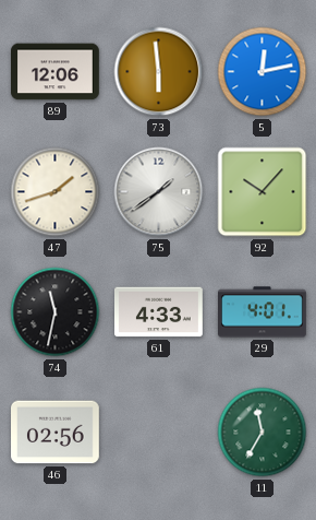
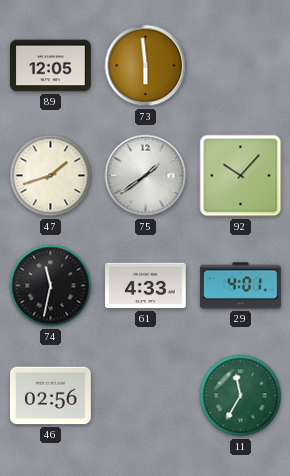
89: 12:06 -> 12:05
5: 12:13 -> none
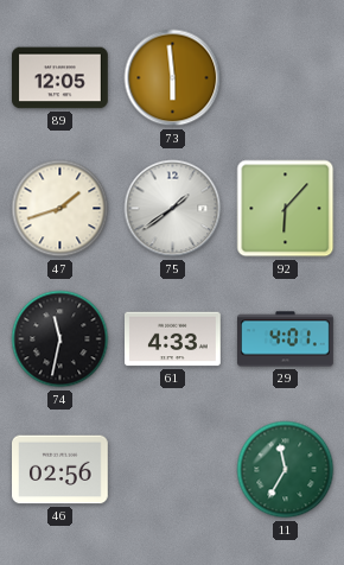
92: 10:07 -> 6:07
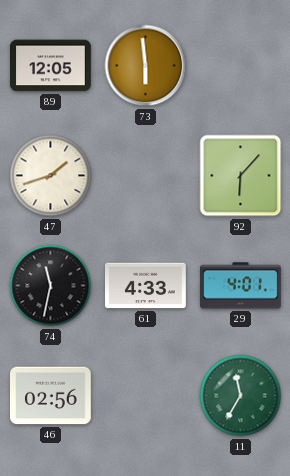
75: 1:39 -> none
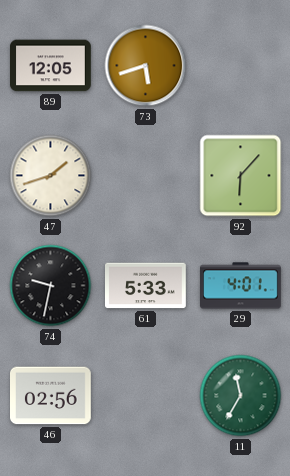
73: 5:59 -> 5:42
74: 11:32 -> 9:32
61: 4:33 -> 5:33
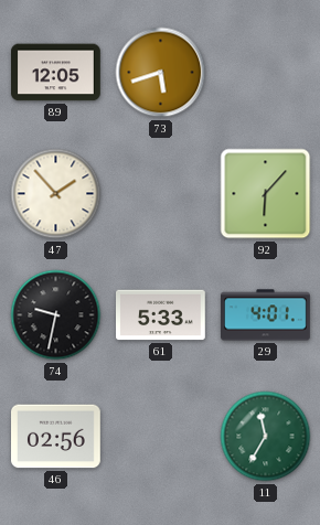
47: 1:42 -> 1:53
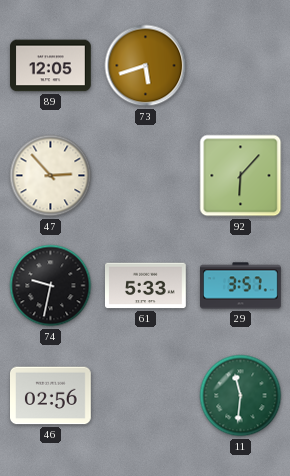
47: 1:53 -> 2:53
29: 4:01 -> 3:57
11: 11:35 -> 11:31
